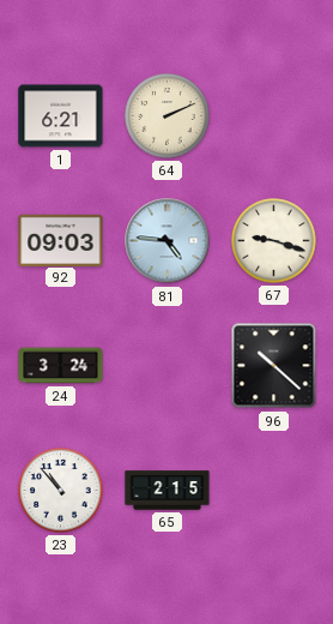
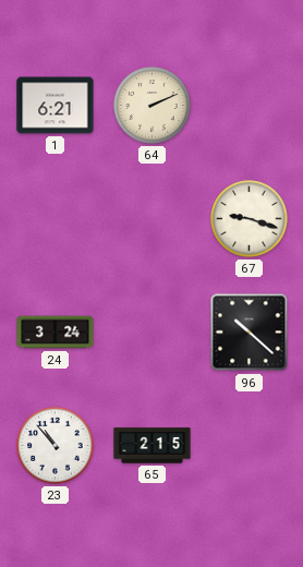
92: 09:03 -> none
81: 4:46 -> none
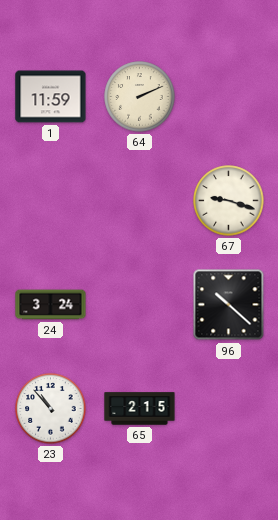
1: 6:21 -> 11:59
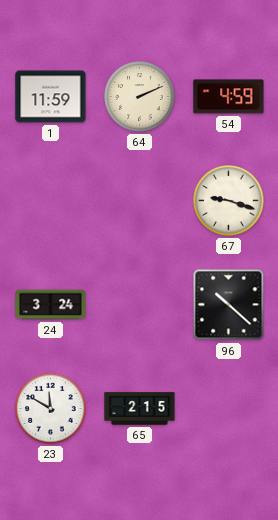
54: none -> 4:59
23: 10:53 -> 11:50
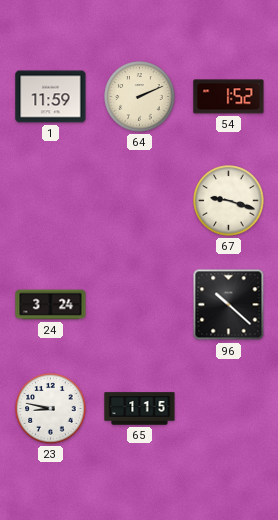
54: 4:59 -> 1:52
23: 11:50 -> 8:47
65: 2:15 -> 1:15
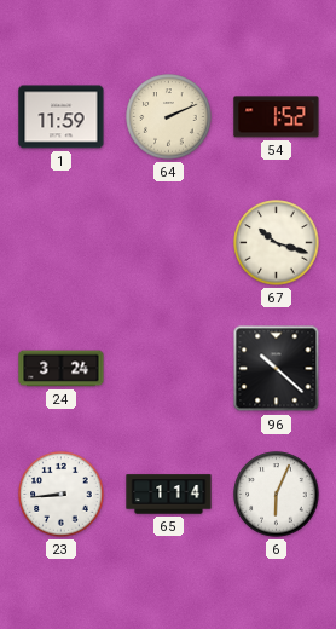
67: 9:18 -> 10:18
23: 8:47 -> 8:44
65: 1:15 -> 1:14
6: none -> 6:04
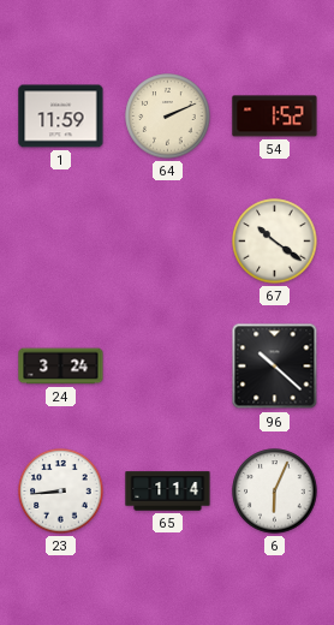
67: 10:18 -> 10:21
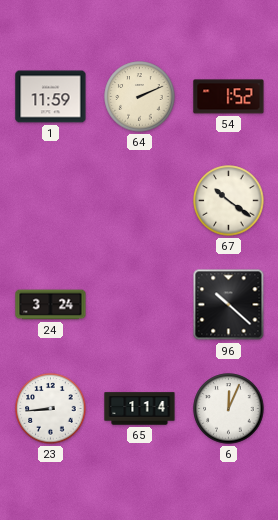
6: 6:04 -> 12:04
